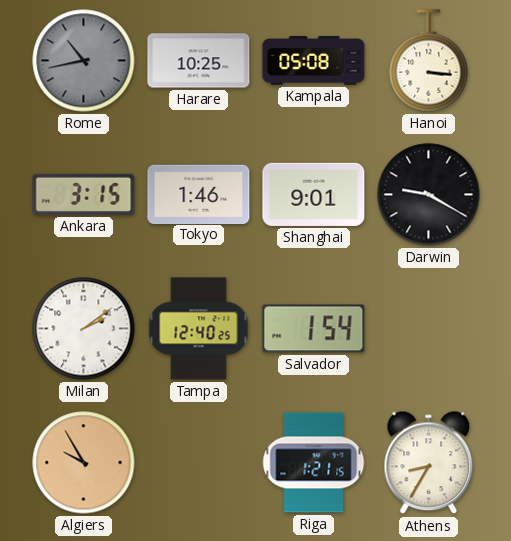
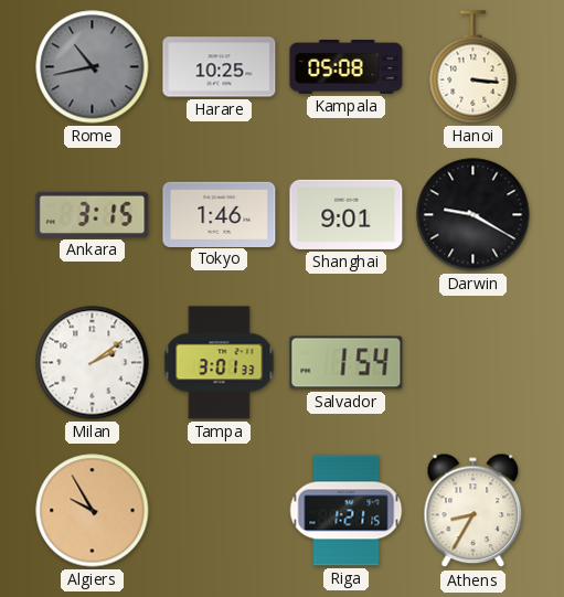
Tampa: 12:40 -> 3:01
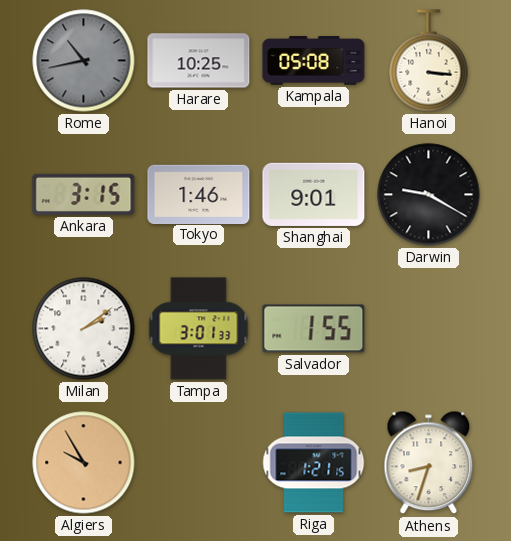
Salvador: 1:54 -> 1:55
Athens: 8:35 -> 8:33
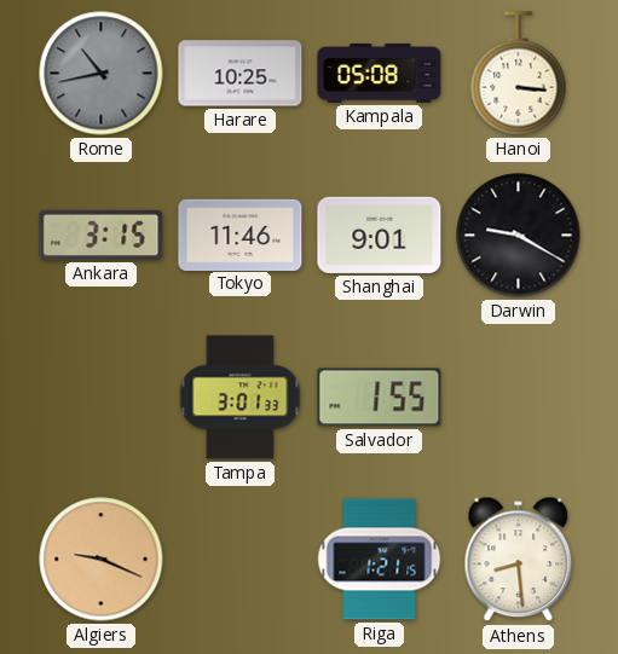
Tokyo: 1:46 -> 11:46
Milan: 2:09 -> none
Algiers: 9:55 -> 9:19
Athens: 8:33 -> 8:29
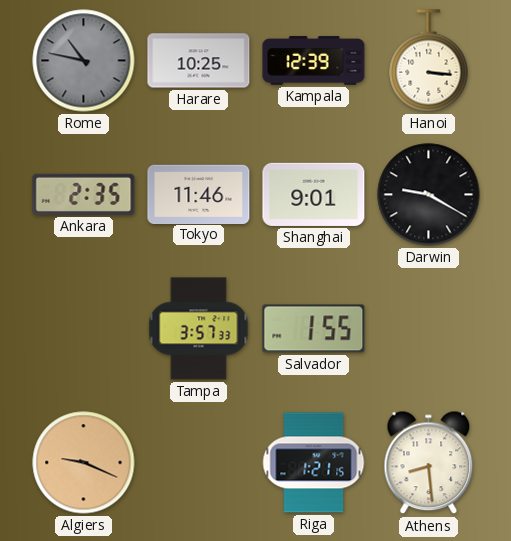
Rome: 10:43 -> 10:47
Kampala: 05:08 -> 12:39
Ankara: 3:15 -> 2:35
Tampa: 3:01 -> 3:57
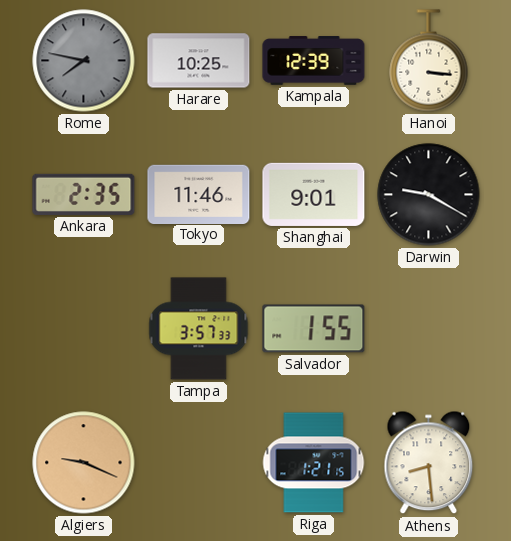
Rome: 10:47 -> 7:47
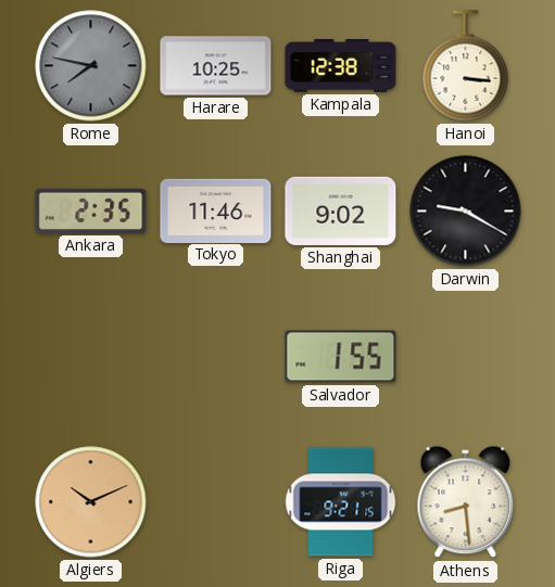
Kampala: 12:39 -> 12:38
Shanghai: 9:01 -> 9:02
Tampa: 3:57 -> none
Algiers: 9:19 -> 10:11
Riga: 1:21 -> 9:21
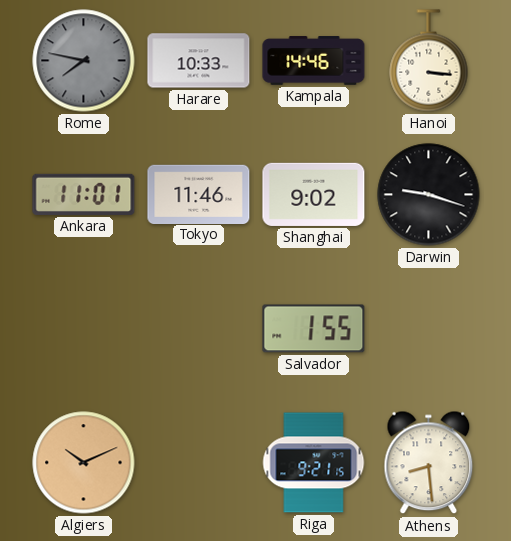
Harare: 10:25 -> 10:33
Kampala: 12:38 -> 14:46
Ankara: 2:35 -> 11:01
Darwin: 9:20 -> 9:18
